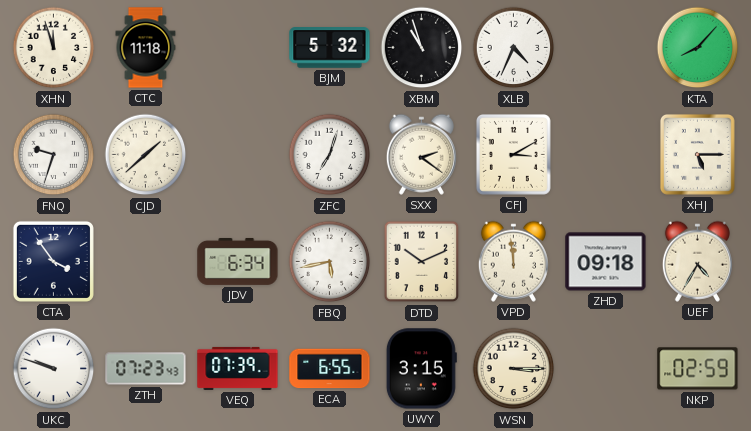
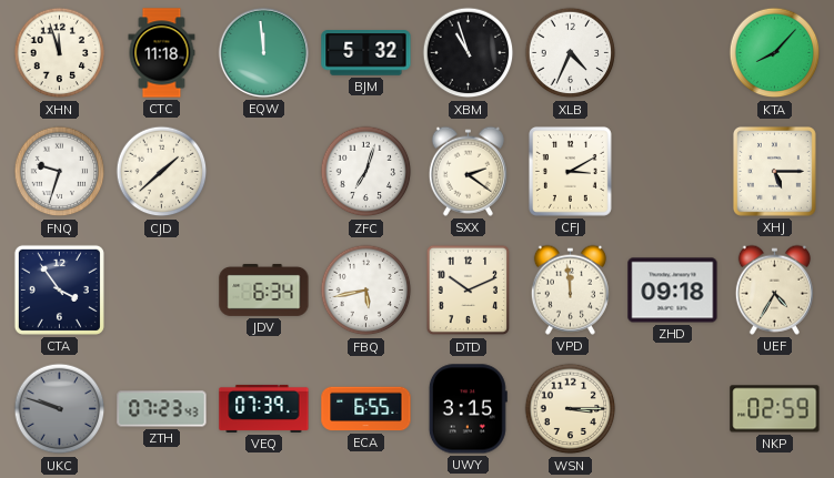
EQW: none -> 11:59
UKC dial: white -> grey
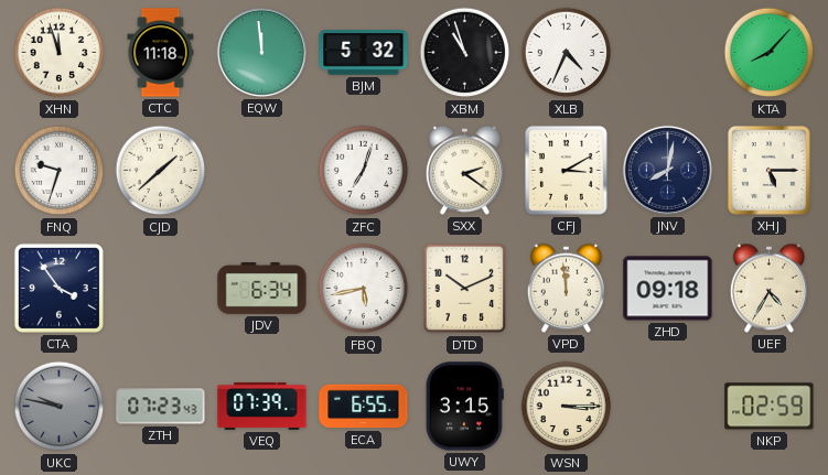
JNV: none -> 8:02
UKC: 9:48 -> 9:47
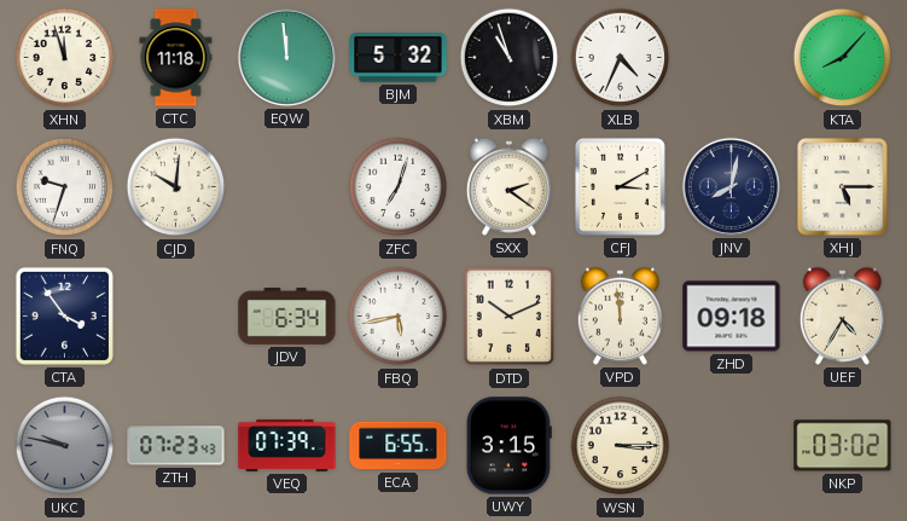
CJD: 1:38 -> 10:01
NKP: 02:59 -> 03:02
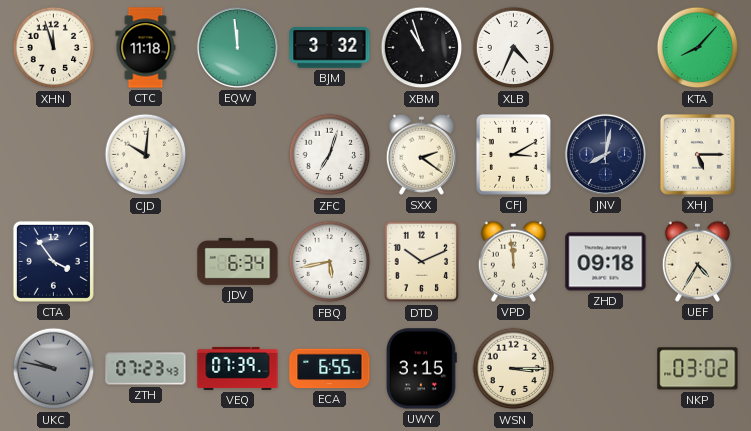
BJM: 5:32 -> 3:32
FNQ: 9:33 -> none
